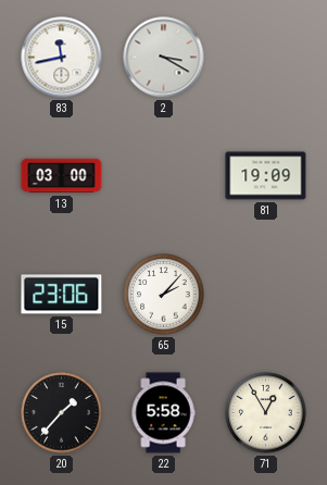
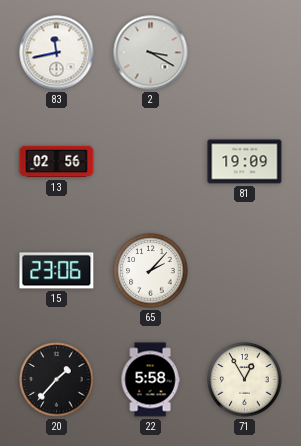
13: 03:00 -> 02:56
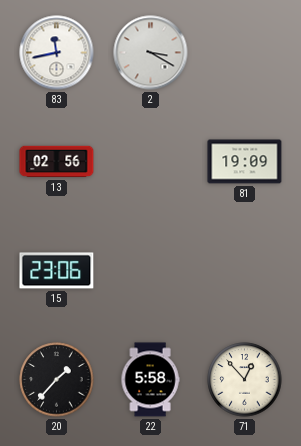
65: 2:07 -> none
71: 12:55 -> 12:53
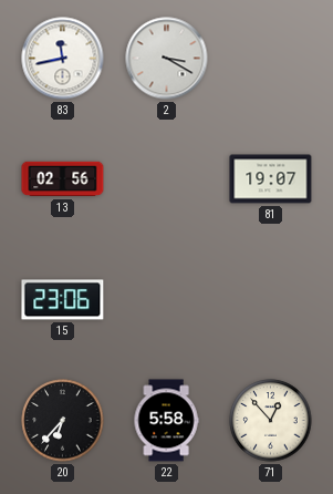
81: 19:09 -> 19:07
20: 1:37 -> 6:37
